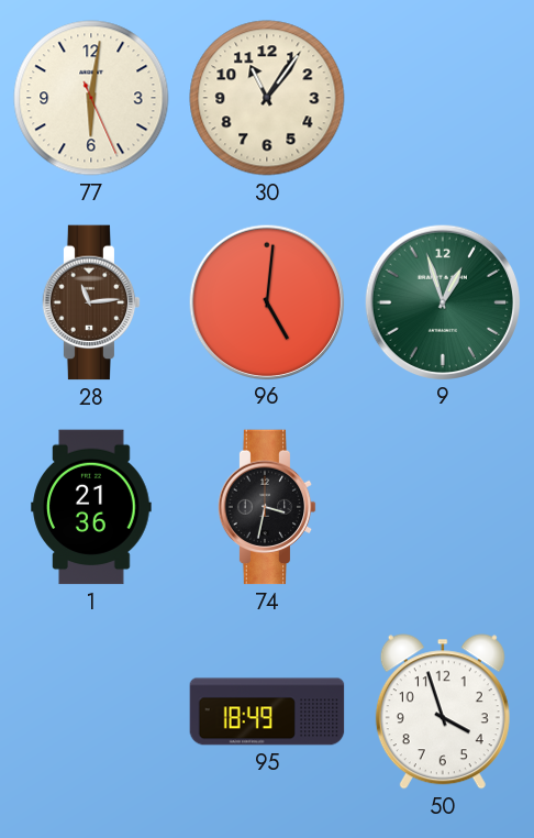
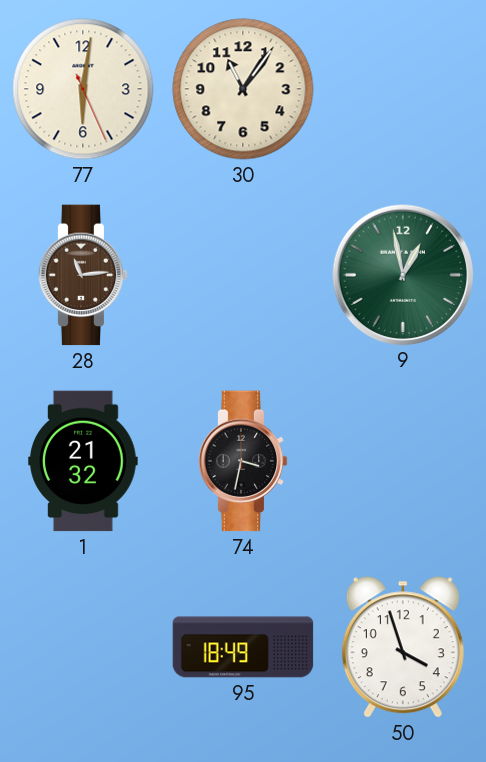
96: 5:01 -> none
9: 12:57 -> 12:58
1: 21:36 -> 21:32
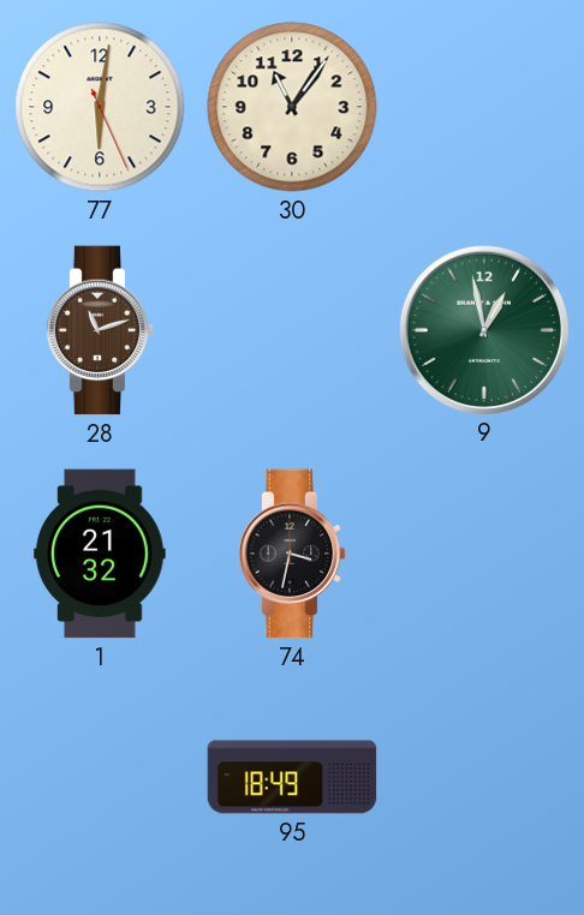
28: 11:14 -> 11:12
50: 3:57 -> none
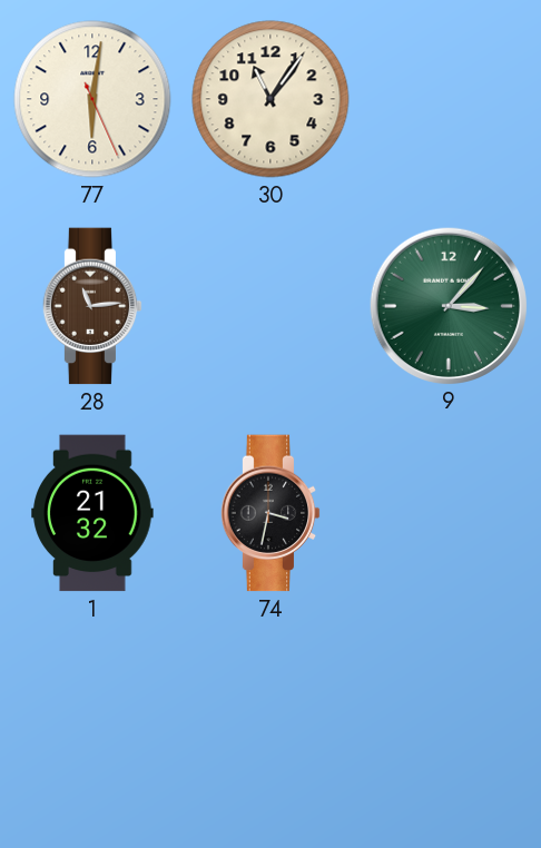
28: 11:12 -> 11:14
9: 12:58 -> 3:07
95: 18:49 -> none
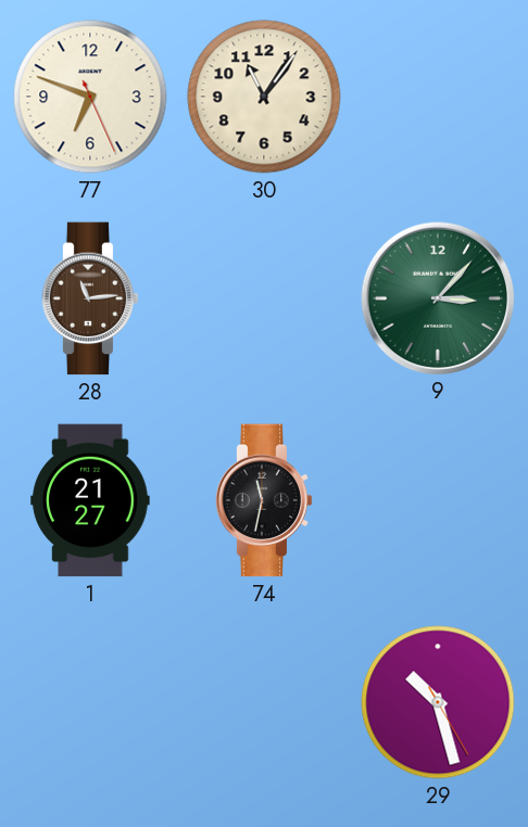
77: 6:01 -> 6:48
1: 21:32 -> 21:27
74: 3:32 -> 11:32
29: none -> 10:27
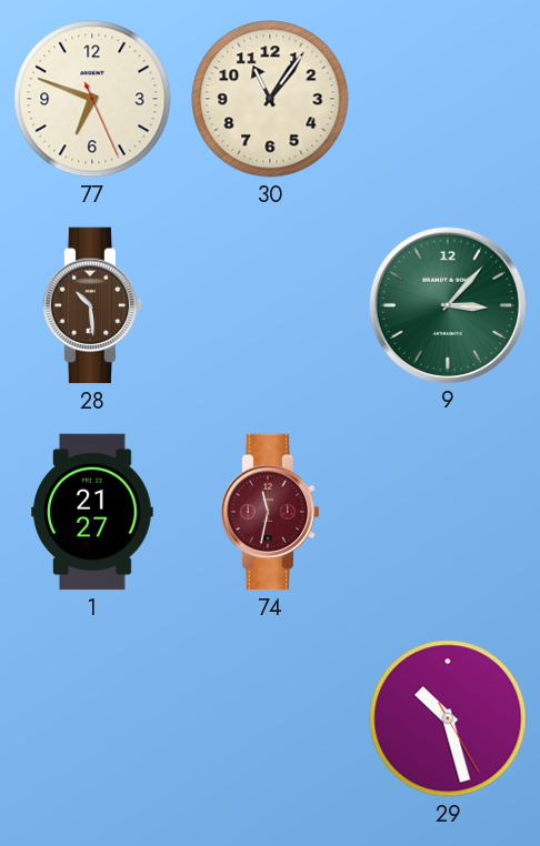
28: 11:14 -> 10:29
74 dial: black -> burgundy
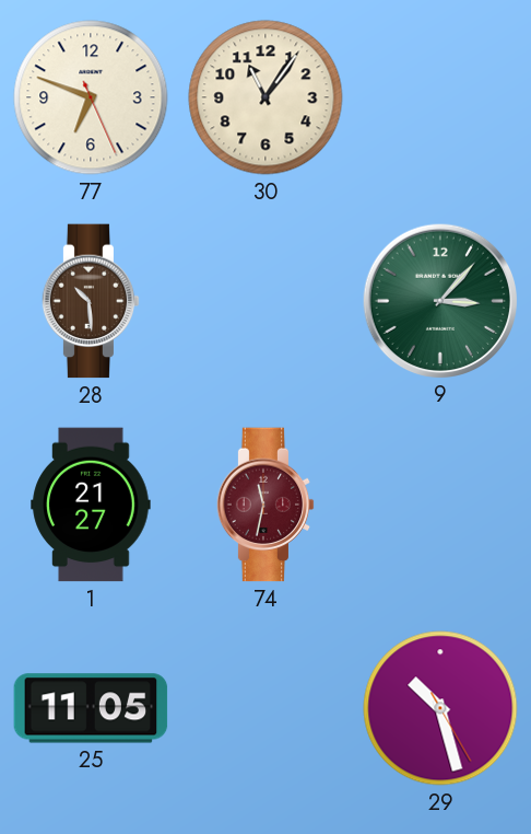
25: none -> 11:05
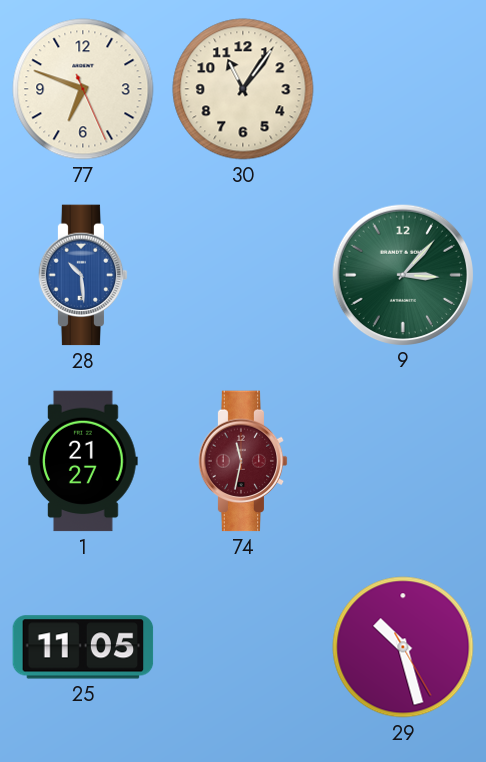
28 dial: brown -> blue
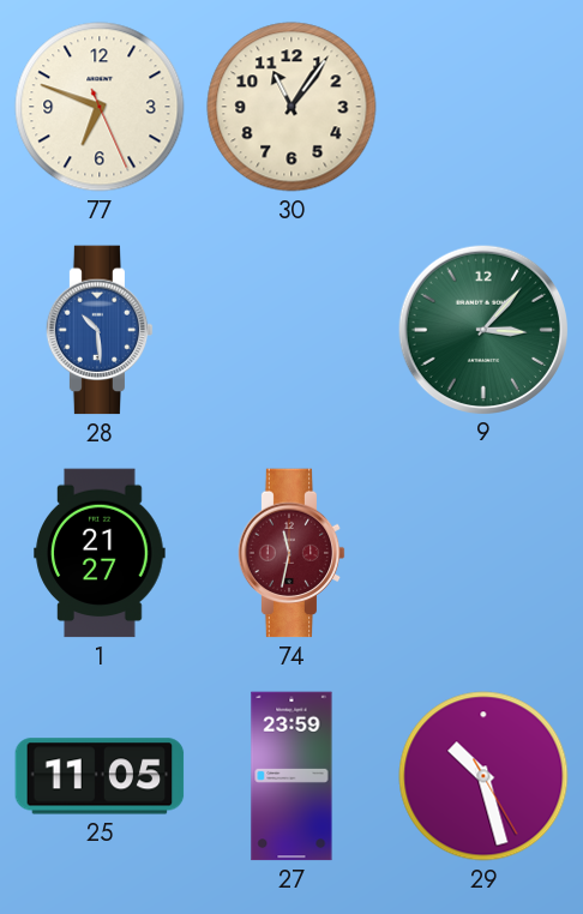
27: none -> 23:59
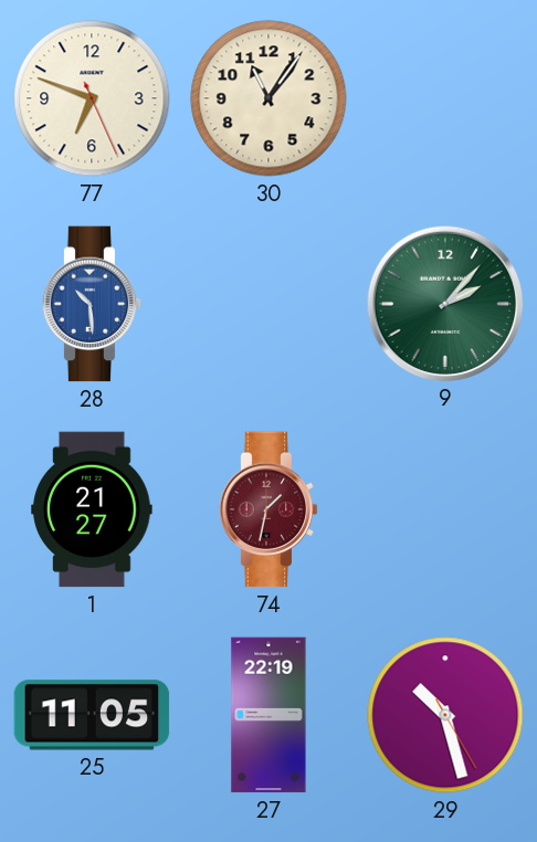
9: 3:07 -> 2:07
74: 11:32 -> 1:32
27: 23:59 -> 22:19
